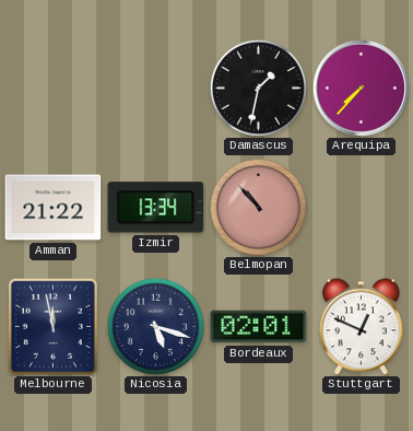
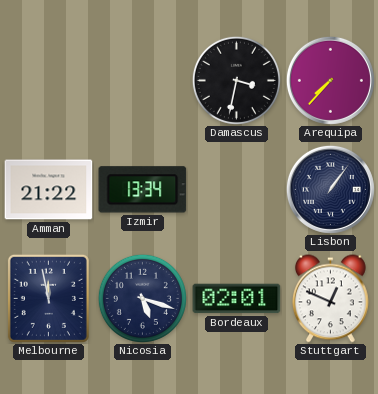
Damascus: 1:32 -> 3:32
Belmopan: 10:53 -> none
Lisbon: none -> 1:06
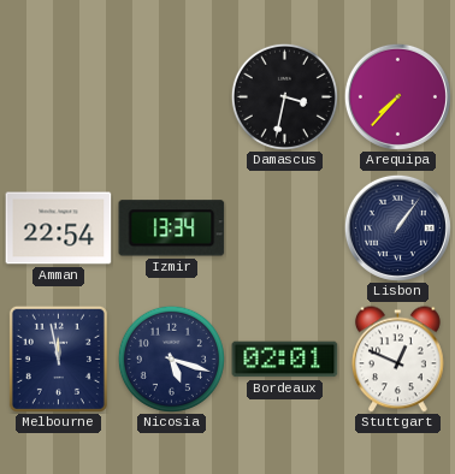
Amman: 21:22 -> 22:54
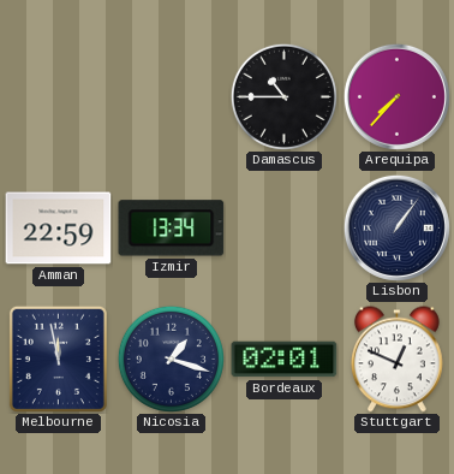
Damascus: 3:32 -> 10:45
Amman: 22:54 -> 22:59
Nicosia: 5:18 -> 1:18
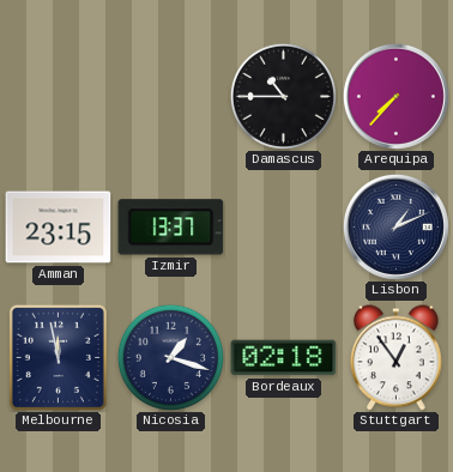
Amman: 22:59 -> 23:15
Izmir: 13:34 -> 13:37
Lisbon: 1:06 -> 1:11
Bordeaux: 02:01 -> 02:18
Stuttgart: 12:49 -> 12:54
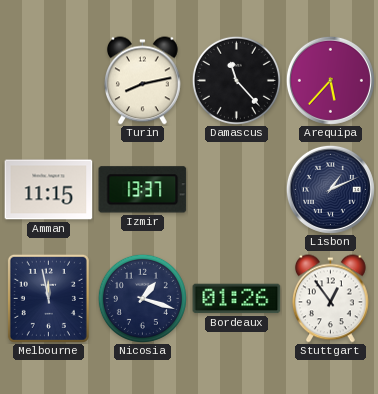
Turin: none -> 8:13
Damascus: 10:45 -> 11:23
Arequipa: 7:37 -> 5:37
Amman: 23:15 -> 11:15
Bordeaux: 02:18 -> 01:26
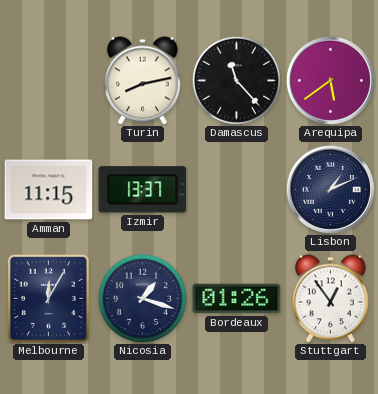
Arequipa: 5:37 -> 5:39
Melbourne: 11:58 -> 12:05
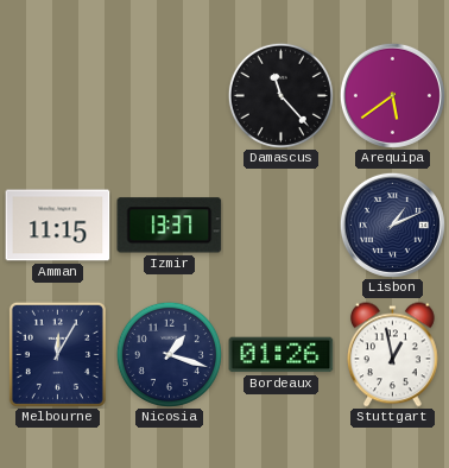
Turin: 8:13 -> none
Stuttgart: 12:54 -> 12:58
